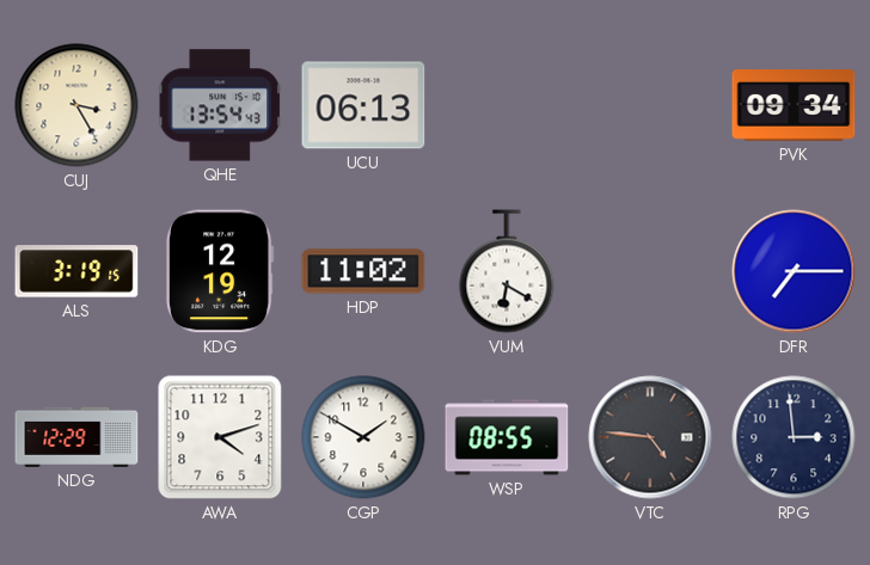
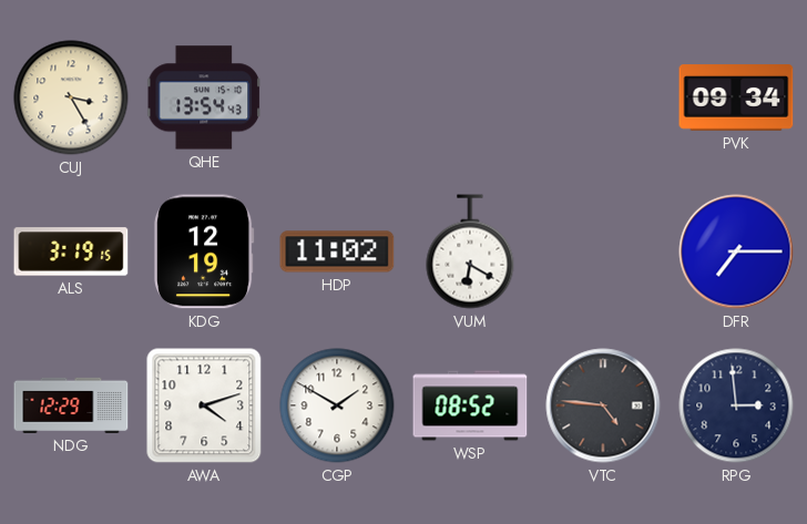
UCU: 06:13 -> none
WSP: 08:55 -> 08:52
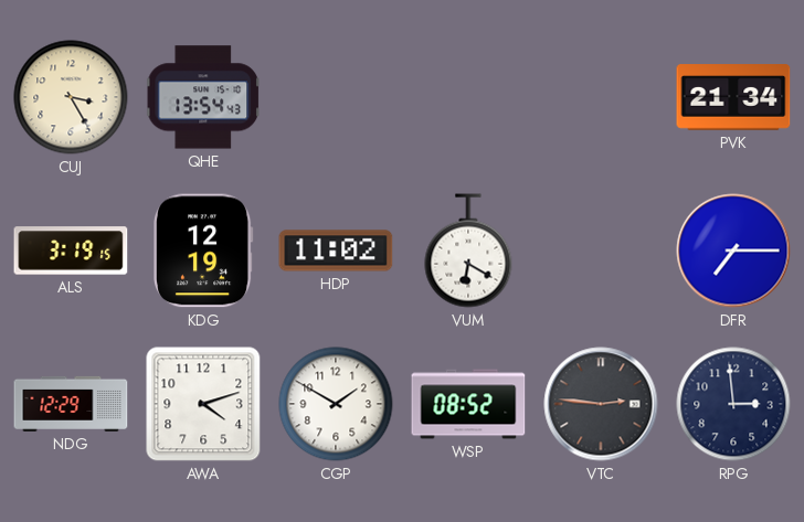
PVK: 09:34 -> 21:34
VTC: 4:46 -> 2:46
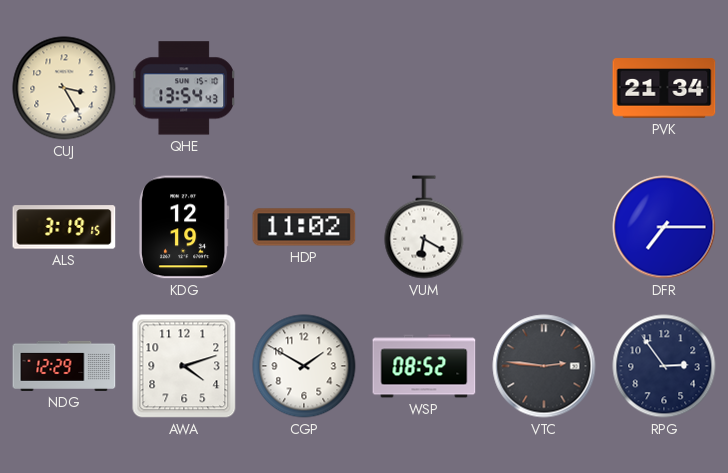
RPG: 2:59 -> 2:54
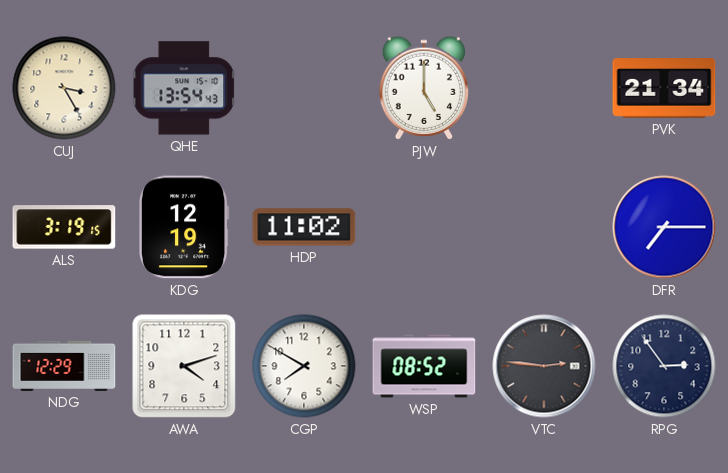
PJW: none -> 5:00
VUM: 6:20 -> none
CGP: 1:50 -> 7:50
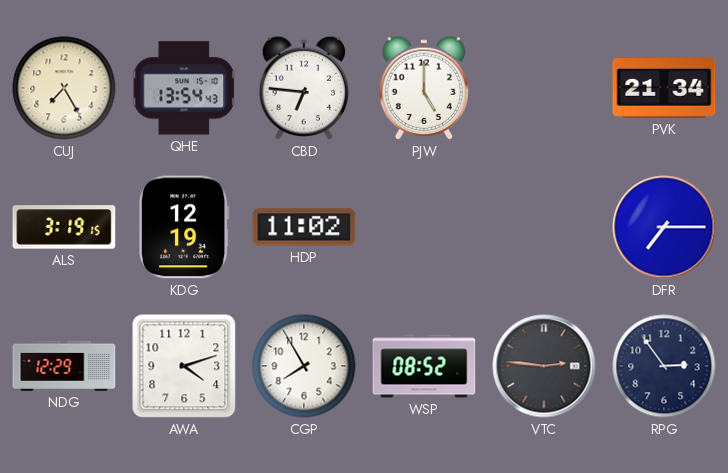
CUJ: 3:25 -> 7:25
CBD: none -> 6:46
CGP: 7:50 -> 7:55
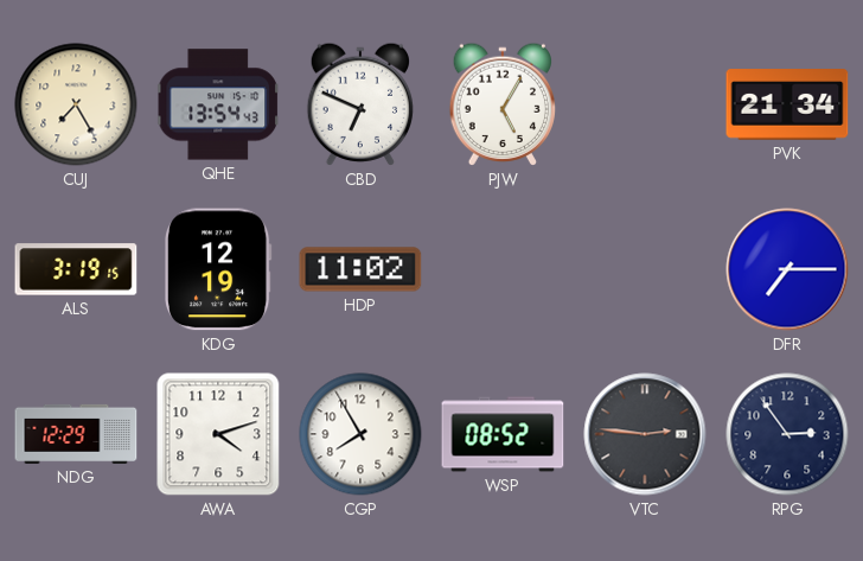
CBD: 6:46 -> 6:49
PJW: 5:00 -> 5:05
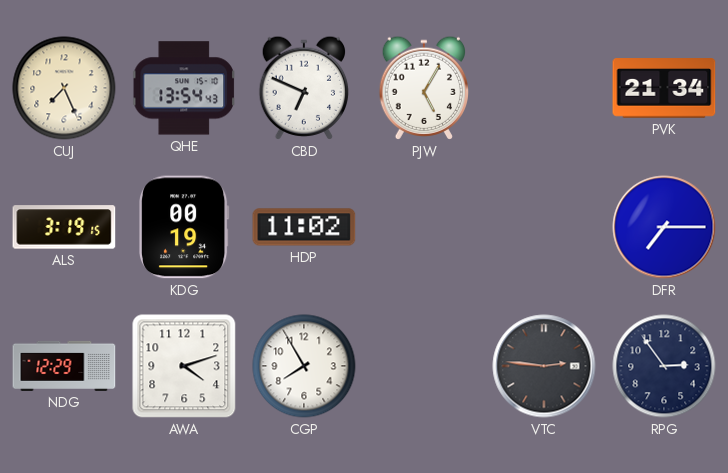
CUJ: 7:25 -> 7:26
KDG: 12:19 -> 00:19
WSP: 08:52 -> none
